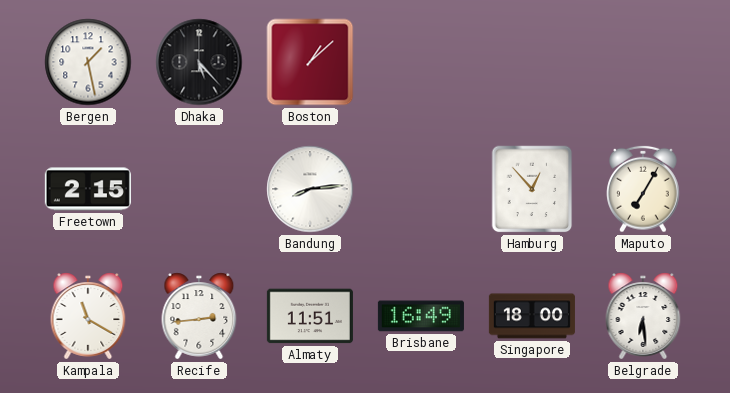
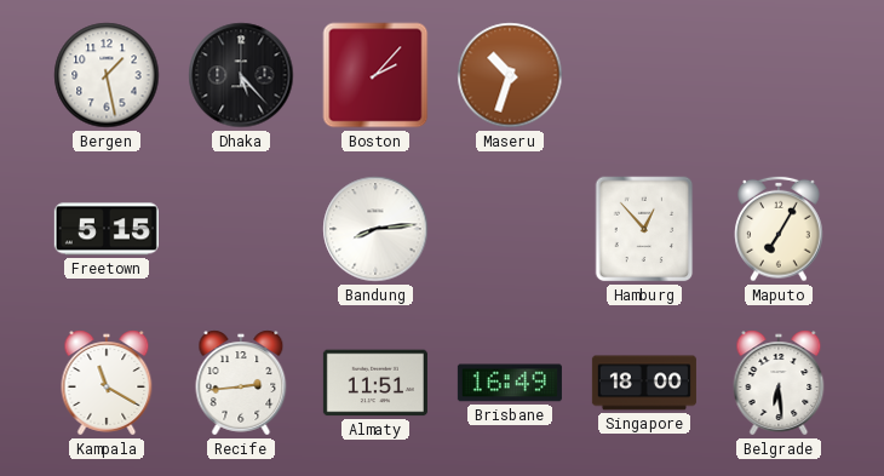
Boston: 1:08 -> 2:07
Maseru: none -> 10:33
Freetown: 2:15 -> 5:15
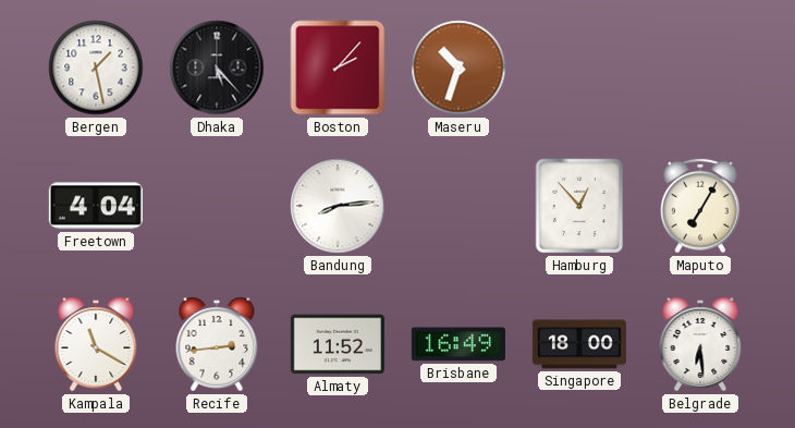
Freetown: 5:15 -> 4:04
Almaty: 11:51 -> 11:52
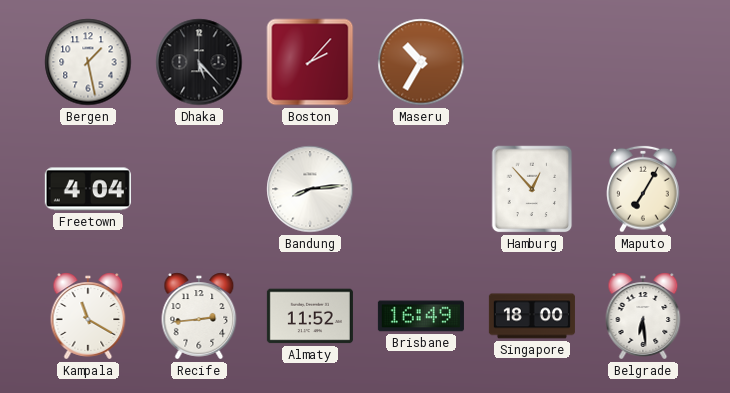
Maseru: 10:33 -> 10:35
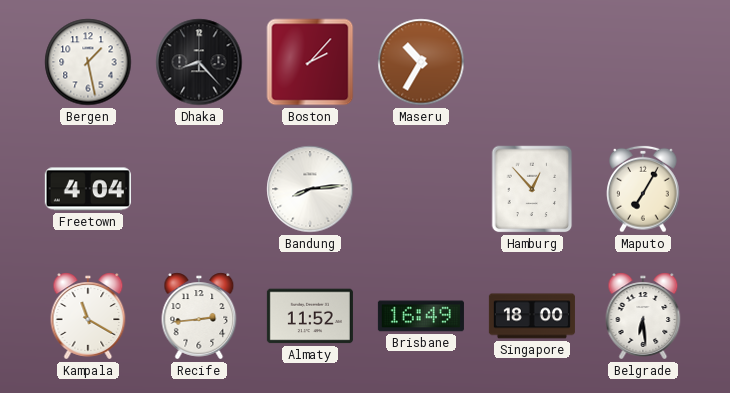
Dhaka: 5:23 -> 8:23
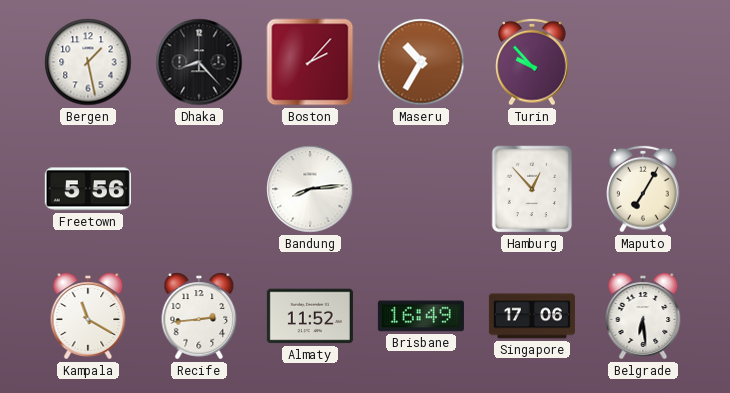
Turin: none -> 9:53
Freetown: 4:04 -> 5:56
Singapore: 18:00 -> 17:06
